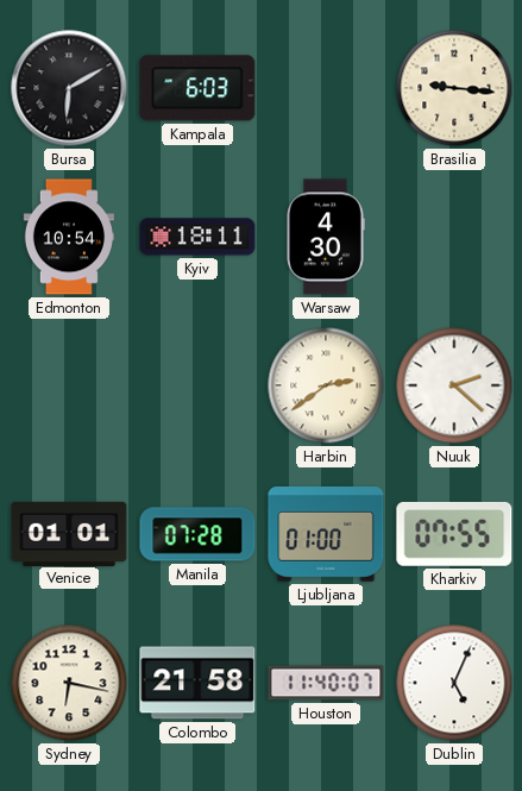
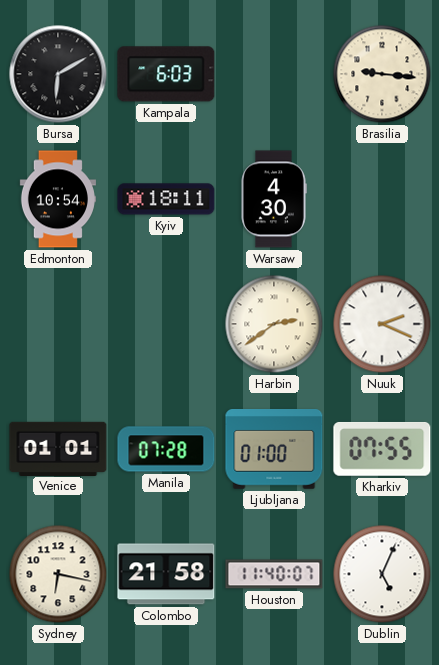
Nuuk: 2:22 -> 2:19
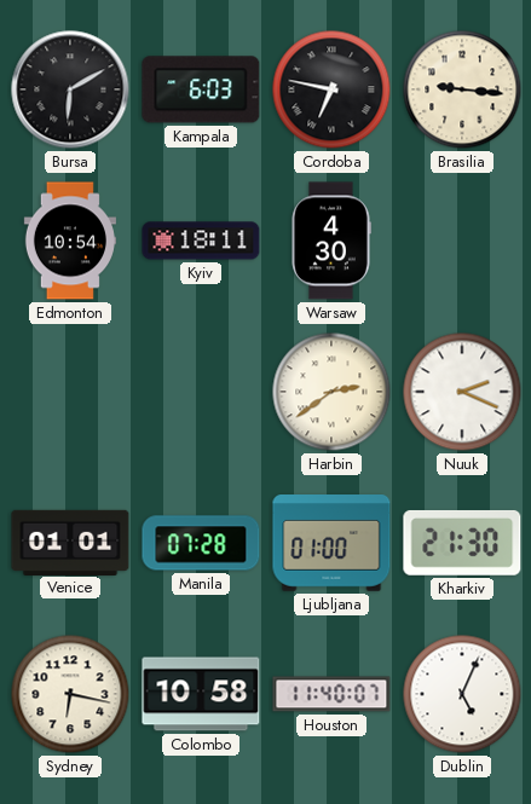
Cordoba: none -> 6:47
Kharkiv: 07:55 -> 21:30
Colombo: 21:58 -> 10:58
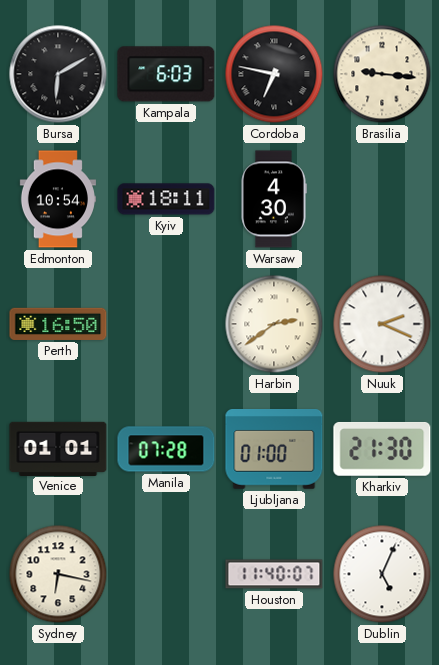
Perth: none -> 16:50
Colombo: 10:58 -> none
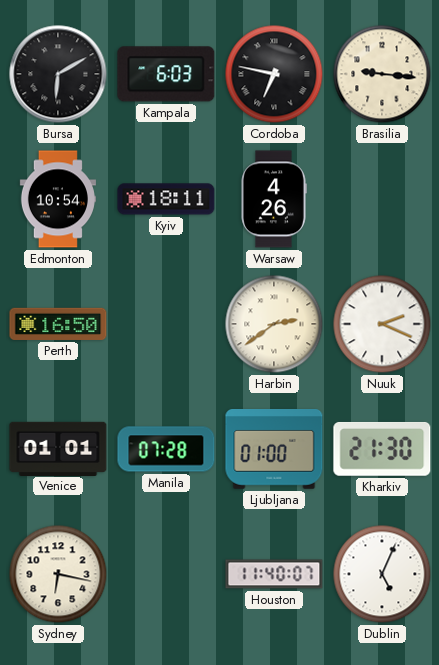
Warsaw: 4:30 -> 4:26
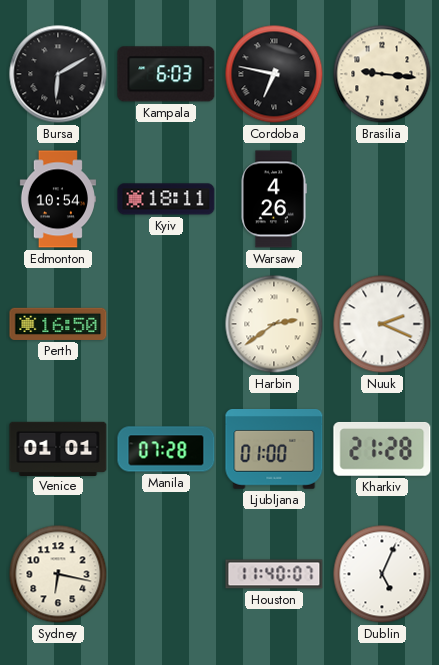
Kharkiv: 21:30 -> 21:28
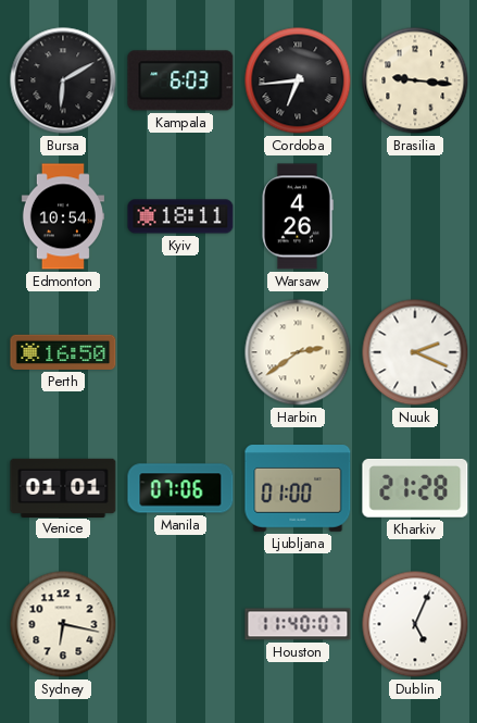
Cordoba: 6:47 -> 6:44
Manila: 07:28 -> 07:06
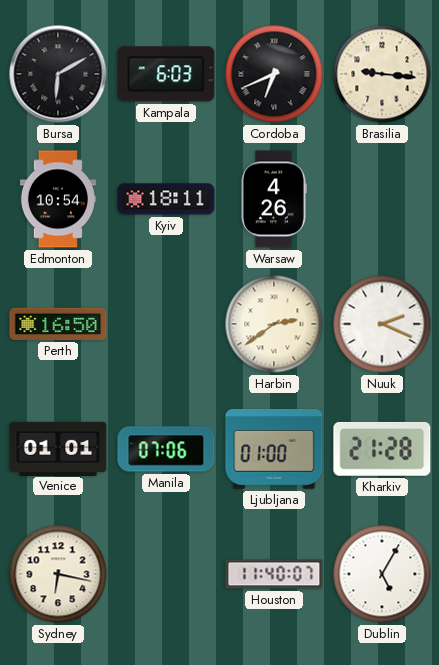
Cordoba: 6:44 -> 6:41
Dublin: 5:04 -> 5:05
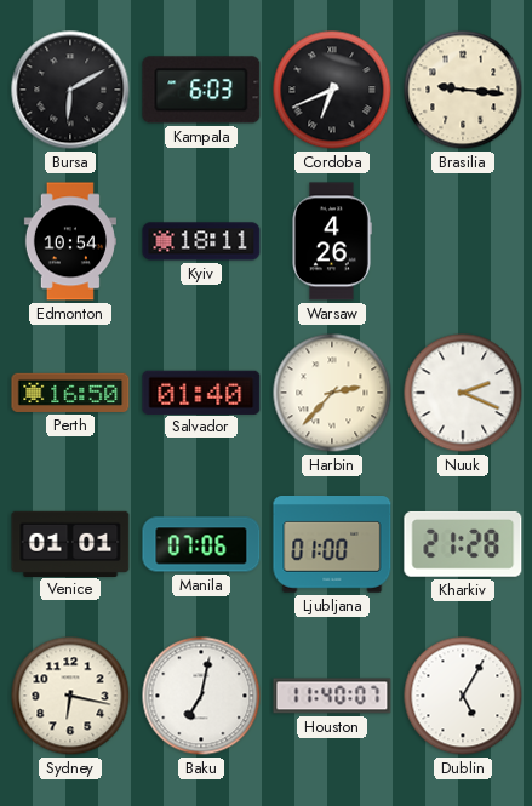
Salvador: none -> 01:40
Harbin: 2:39 -> 2:37
Baku: none -> 7:02
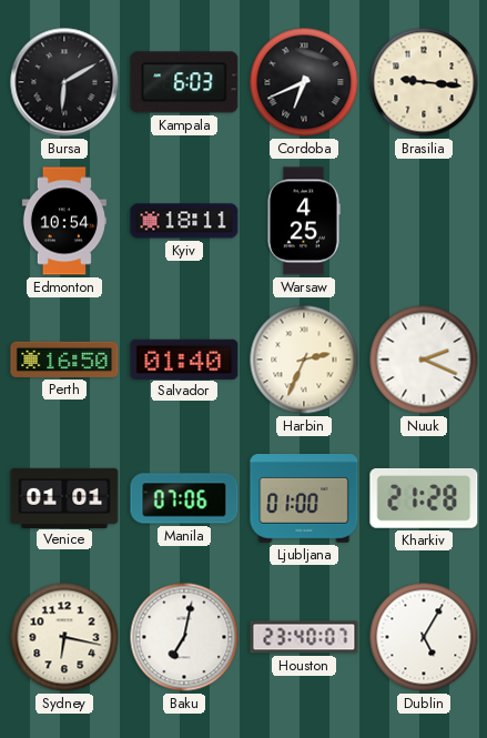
Warsaw: 4:26 -> 4:25
Harbin: 2:37 -> 2:34
Houston: 11:40 -> 23:40
